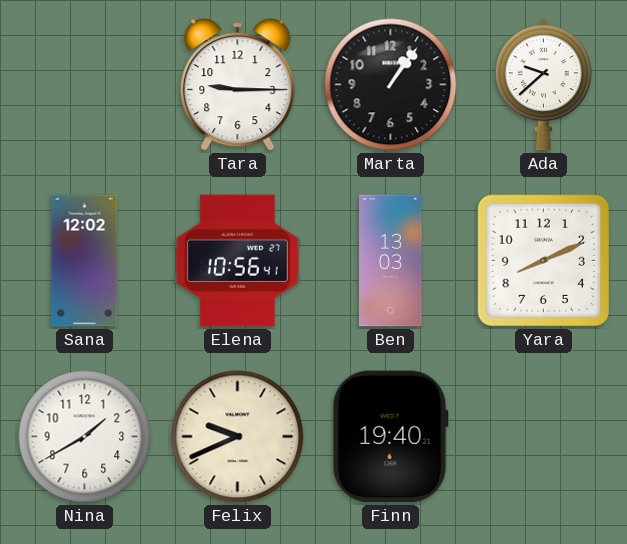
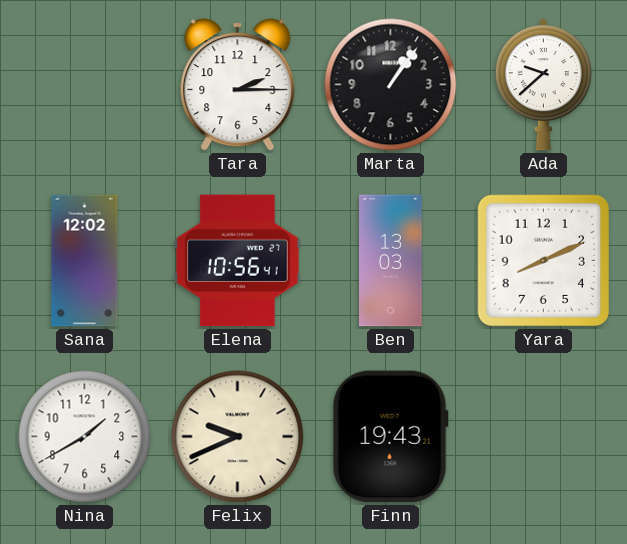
Tara: 9:15 -> 2:15
Finn: 19:40 -> 19:43
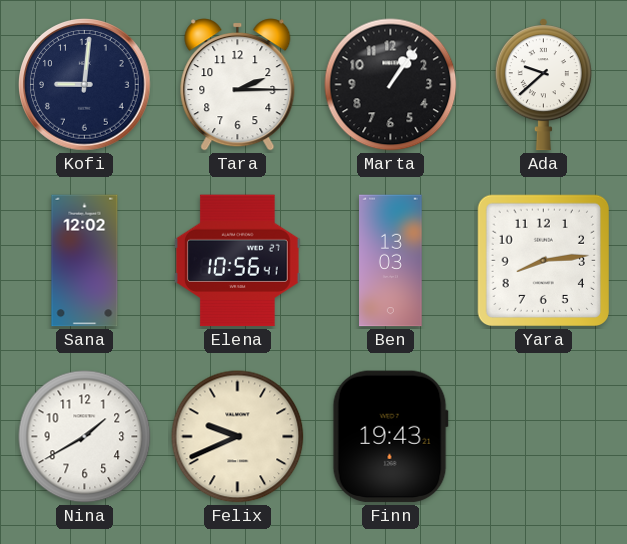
Kofi: none -> 9:01
Yara: 8:11 -> 8:14
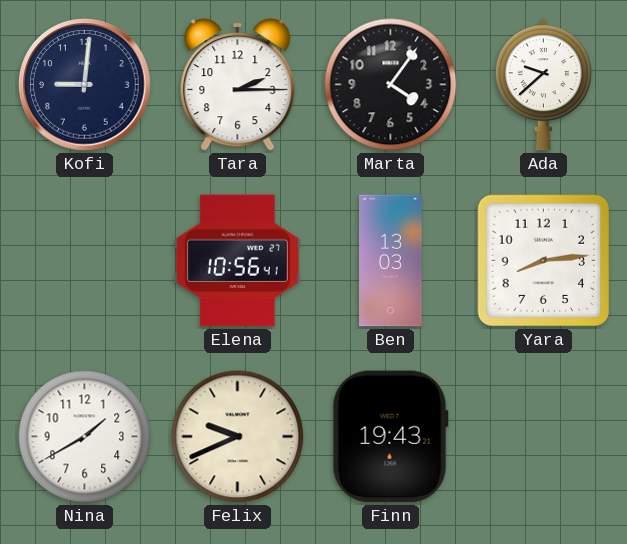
Marta: 1:06 -> 4:06
Sana: 12:02 -> none
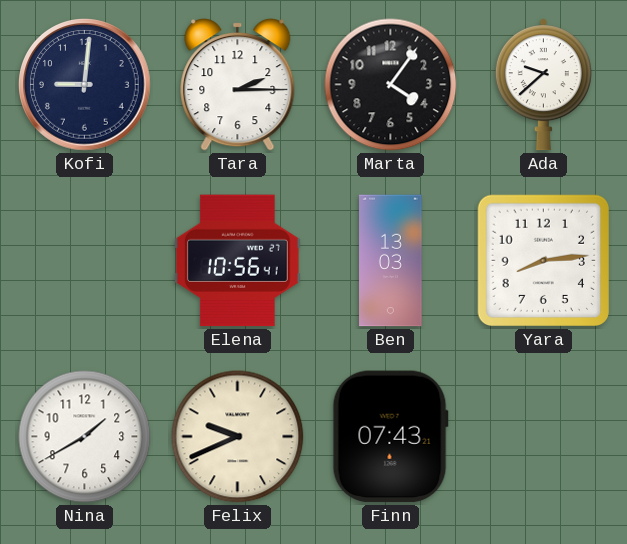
Finn: 19:43 -> 07:43
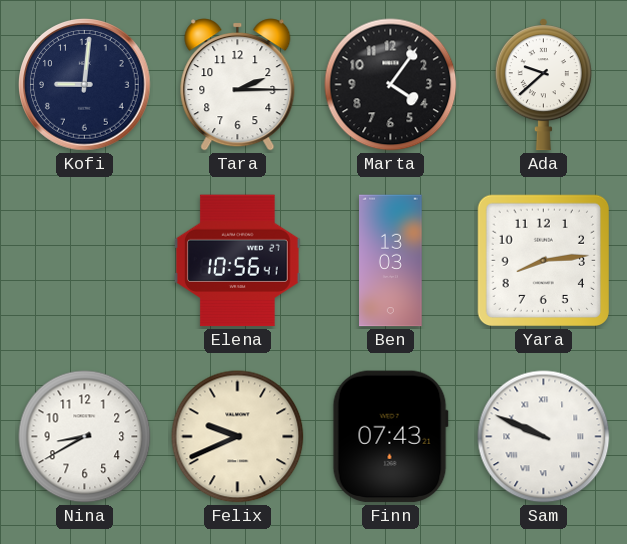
Nina: 1:40 -> 8:40
Sam: none -> 9:49
